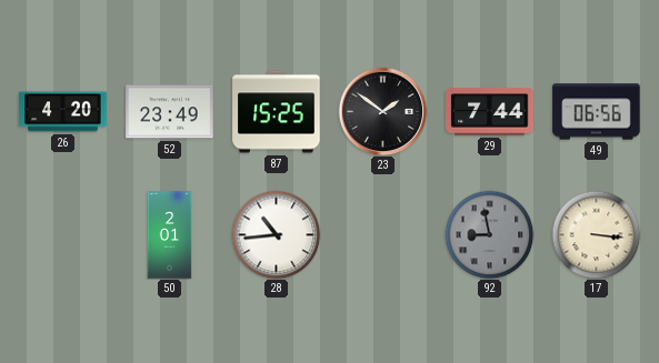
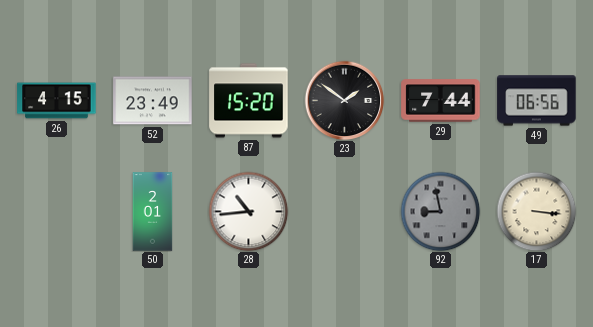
26: 4:20 -> 4:15
87: 15:25 -> 15:20
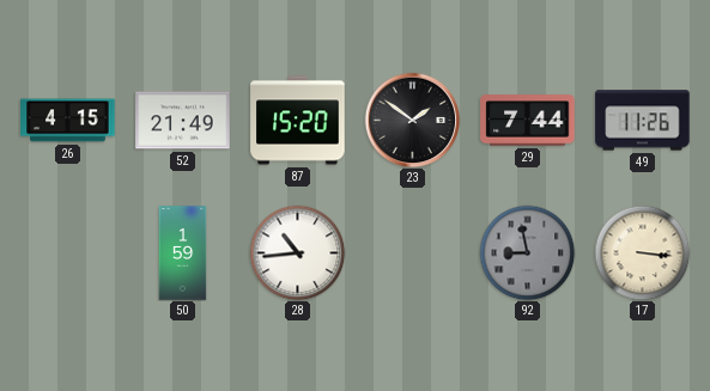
52: 23:49 -> 21:49
49: 06:56 -> 11:26
50: 2:01 -> 1:59
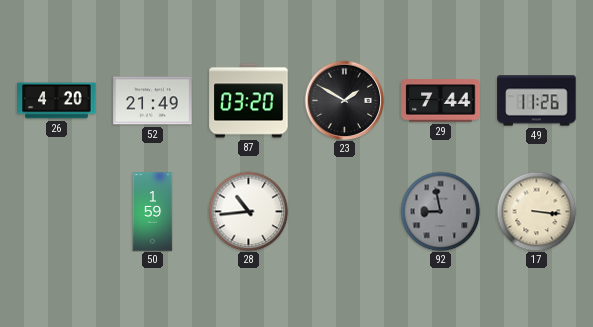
26: 4:15 -> 4:20
87: 15:20 -> 03:20
23: 1:51 -> 1:50
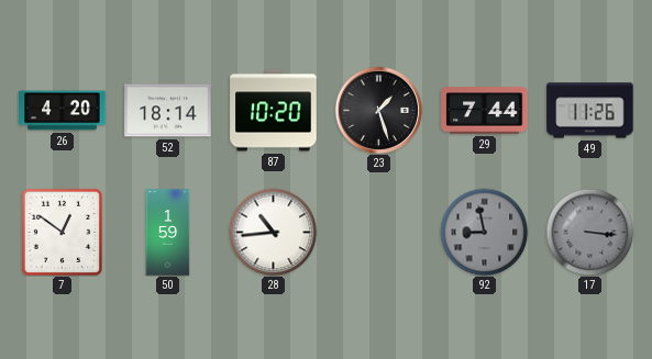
52: 21:49 -> 18:14
87: 03:20 -> 10:20
23: 1:50 -> 1:27
7: none -> 12:51
17 dial: cream -> grey
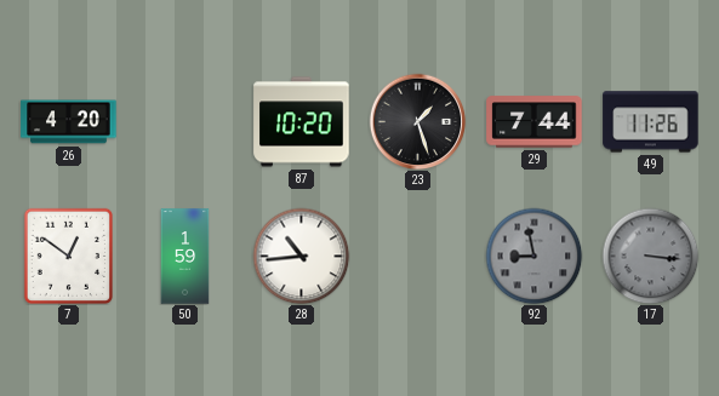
52: 18:14 -> none
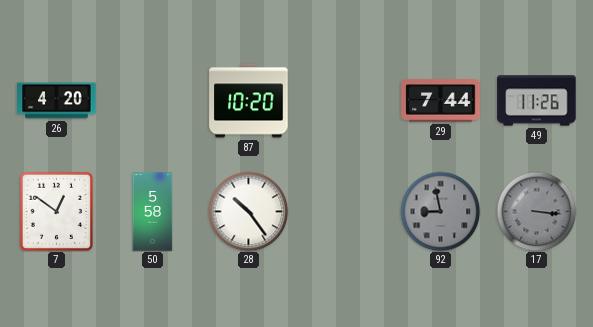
23: 1:27 -> none
50: 1:59 -> 5:58
28: 10:44 -> 10:24
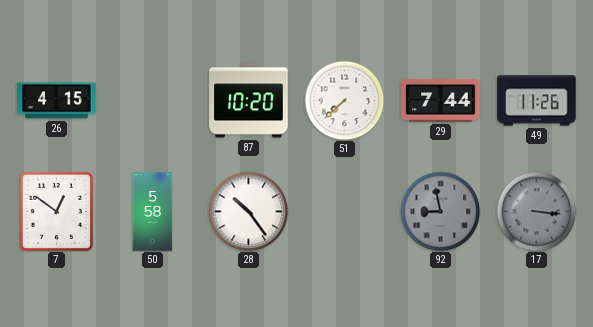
26: 4:20 -> 4:15
51: none -> 7:38
